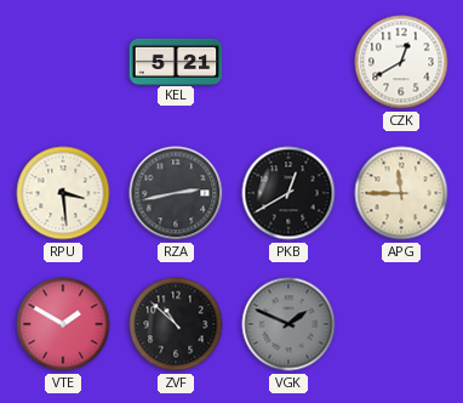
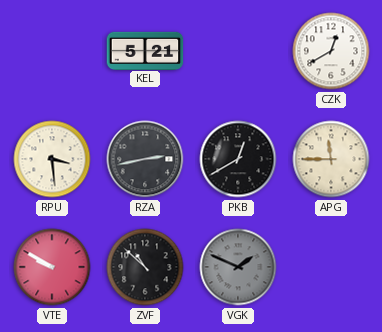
VTE: 1:50 -> 9:50
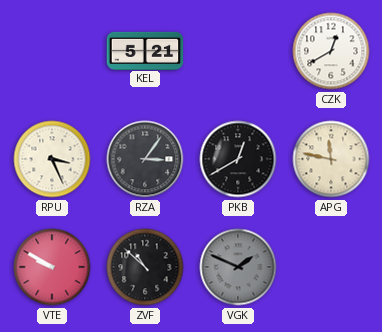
RPU: 3:29 -> 3:26
RZA: 2:43 -> 3:06
APG: 11:45 -> 11:47
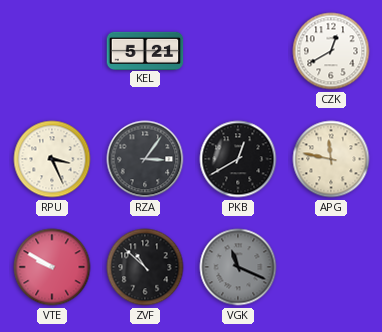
VGK: 1:49 -> 11:19
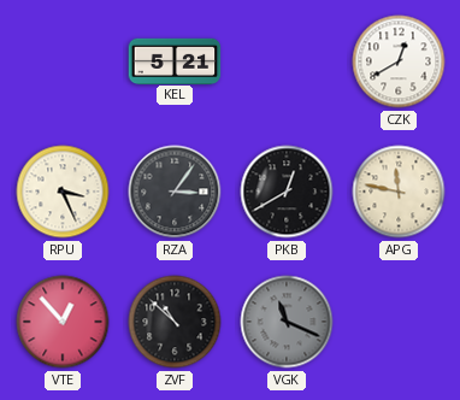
VTE: 9:50 -> 12:53
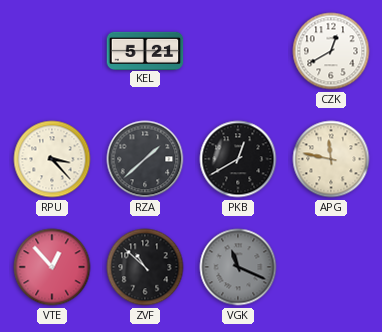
RPU: 3:26 -> 3:23
RZA: 3:06 -> 1:38
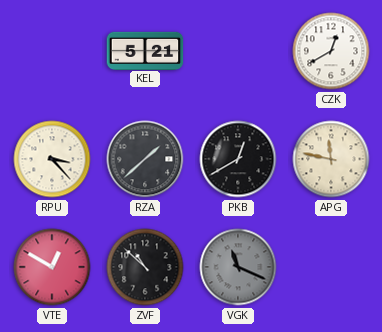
VTE: 12:53 -> 12:50
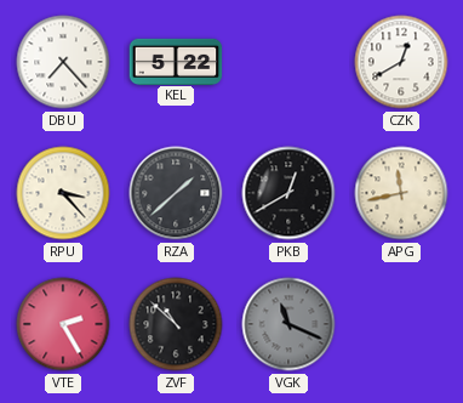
DBU: none -> 7:23
KEL: 5:21 -> 5:22
APG: 11:47 -> 11:43
VTE: 12:50 -> 2:25
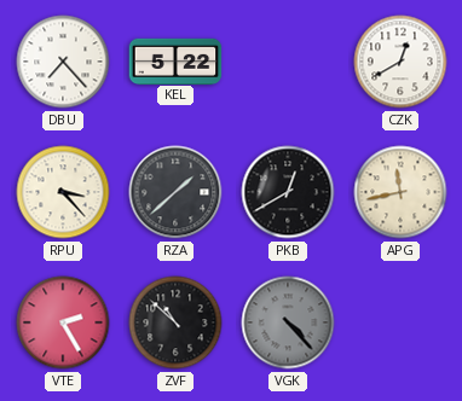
VGK: 11:19 -> 4:23
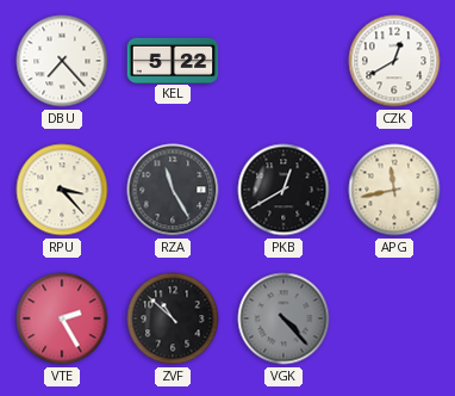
RZA: 1:38 -> 11:25
